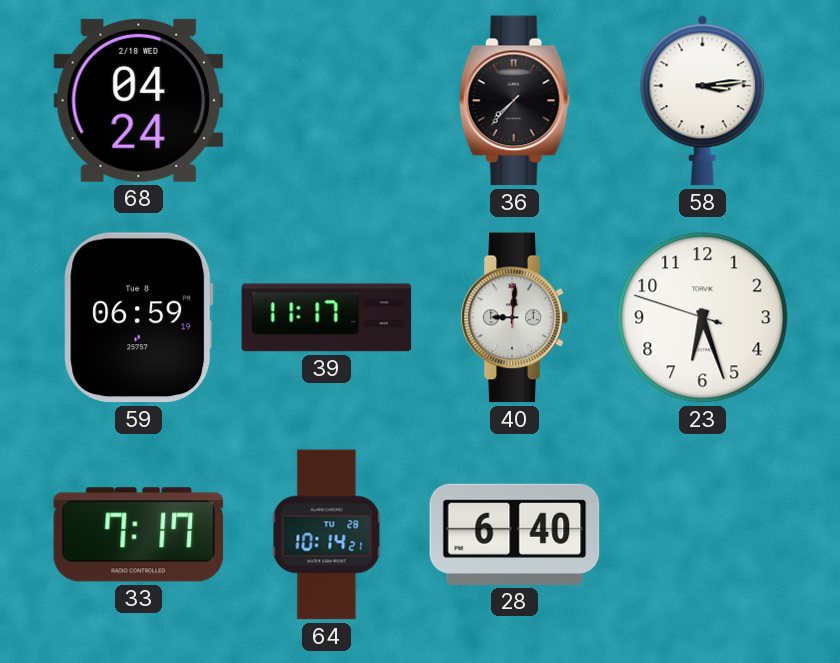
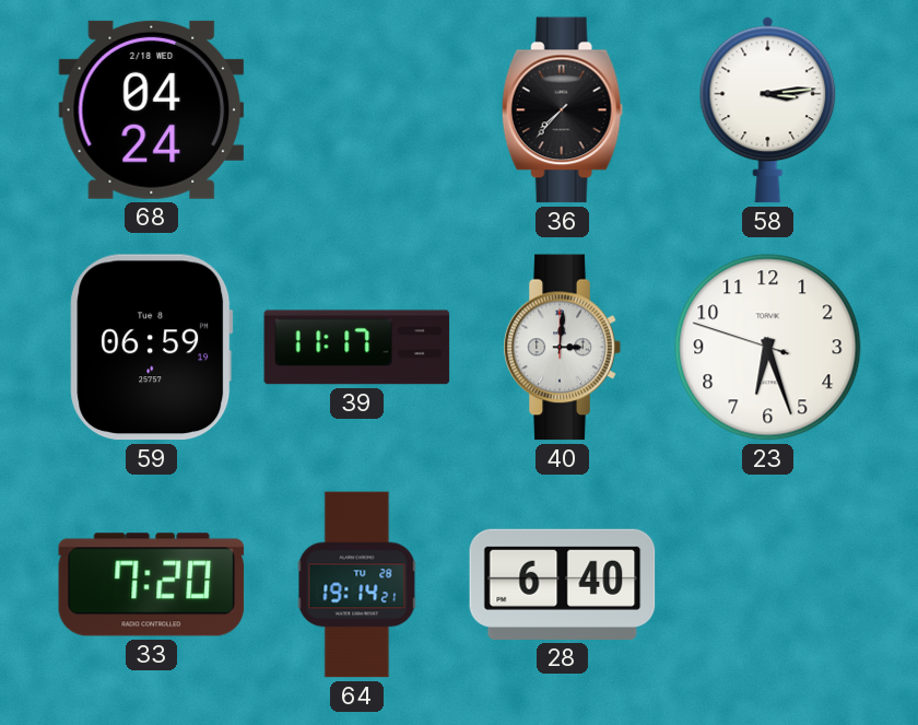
40: 9:01 -> 3:01
33: 7:17 -> 7:20
64: 10:14 -> 19:14
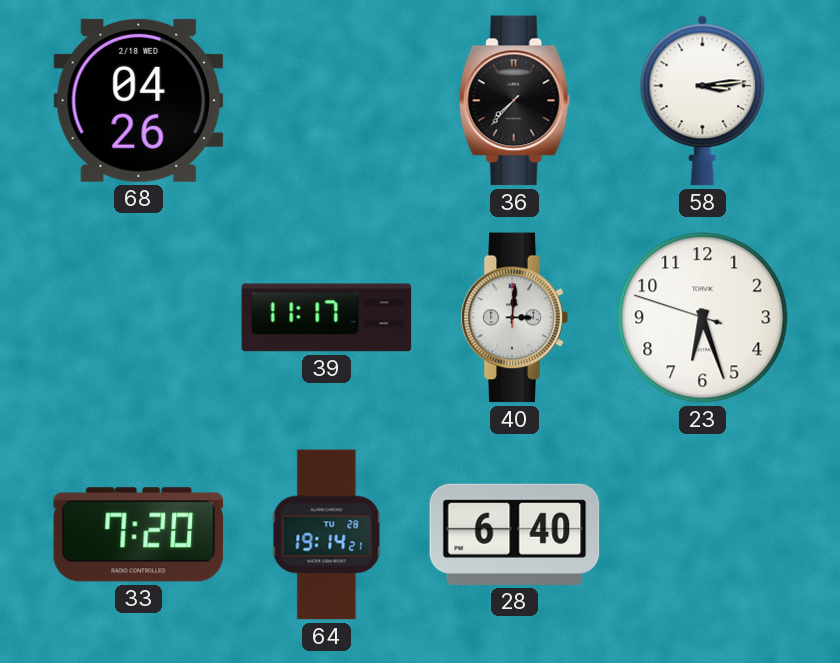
68: 04:24 -> 04:26
59: 06:59 -> none
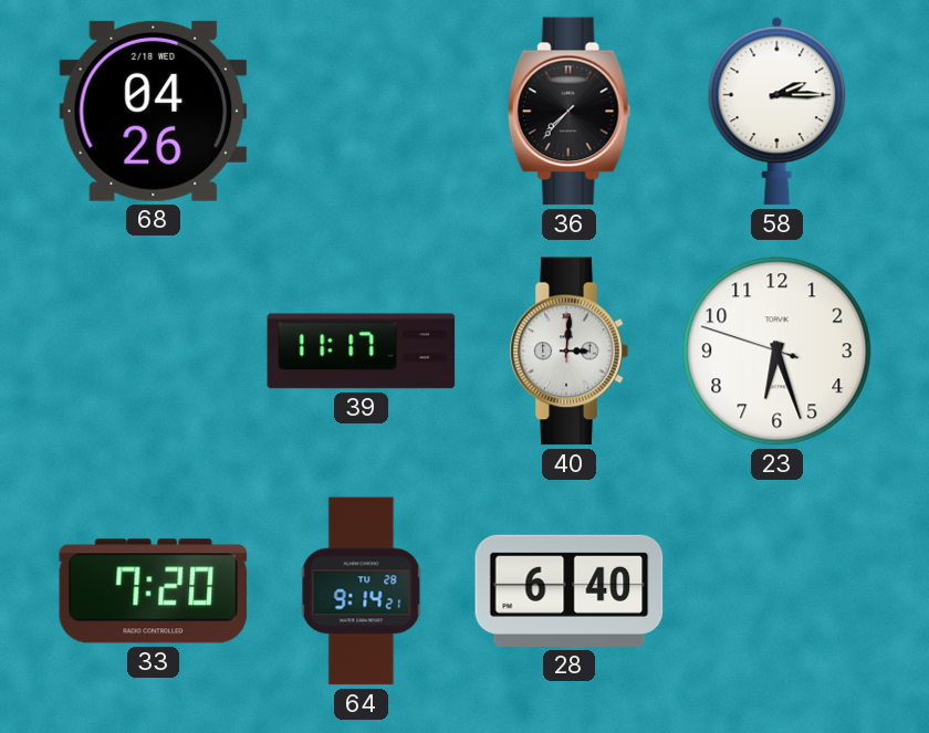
58: 3:14 -> 2:15
64: 19:14 -> 9:14
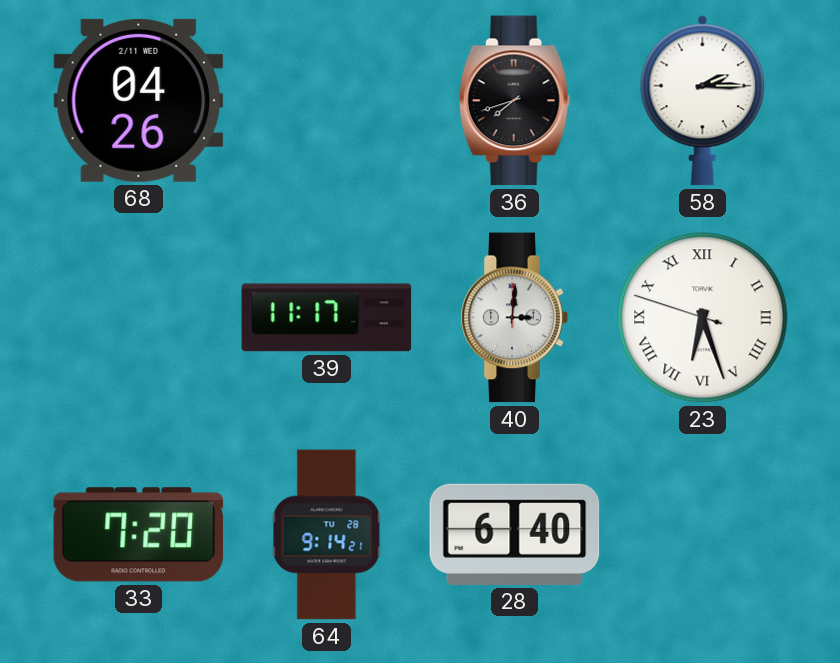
68 date: 2/18 WED -> 2/11 WED
36: 7:37 -> 7:42
23 numerals: Arabic -> Roman
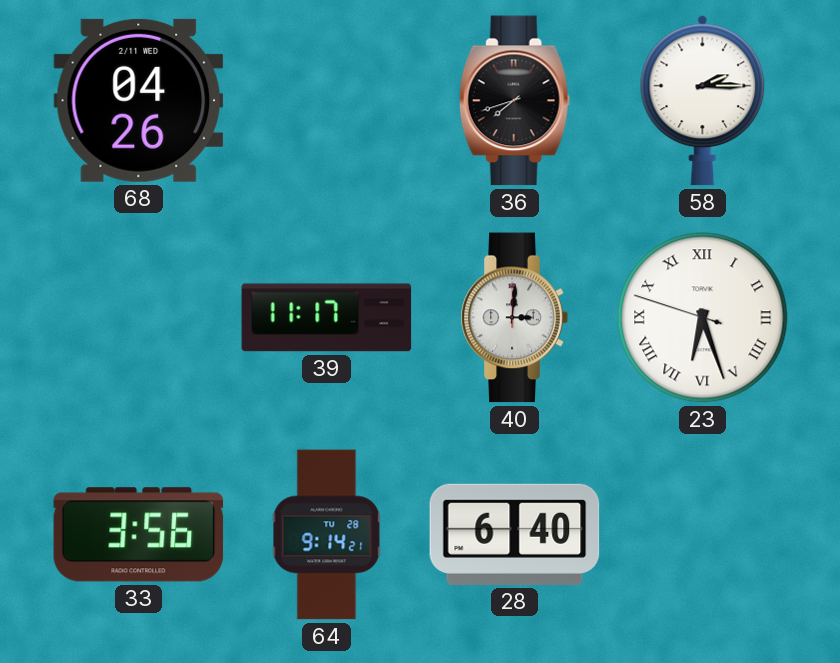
33: 7:20 -> 3:56
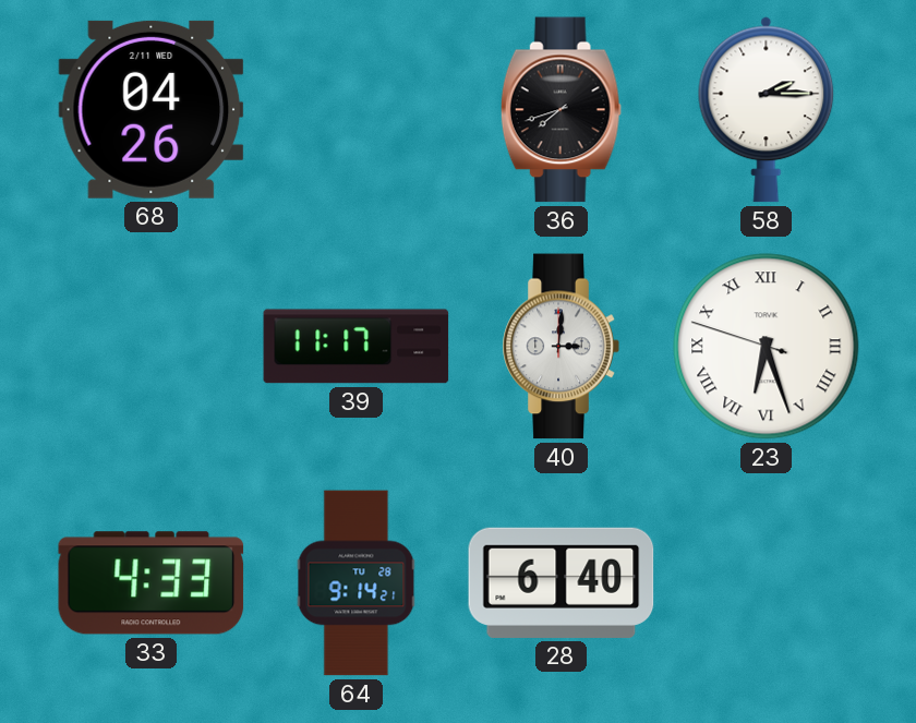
33: 3:56 -> 4:33
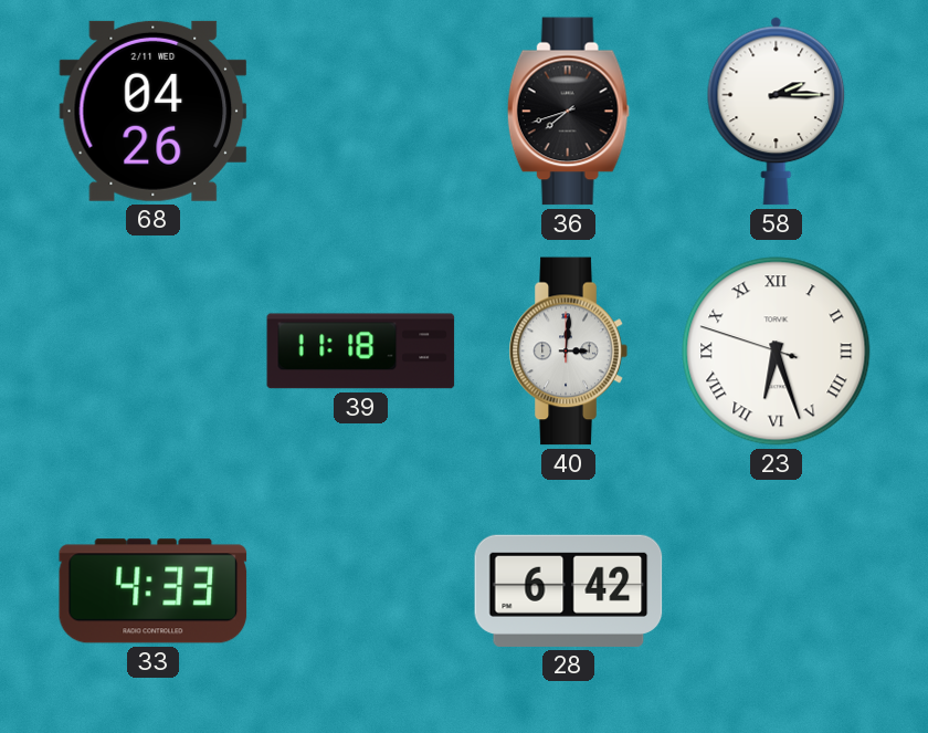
39: 11:17 -> 11:18
64: 9:14 -> none
28: 6:40 -> 6:42
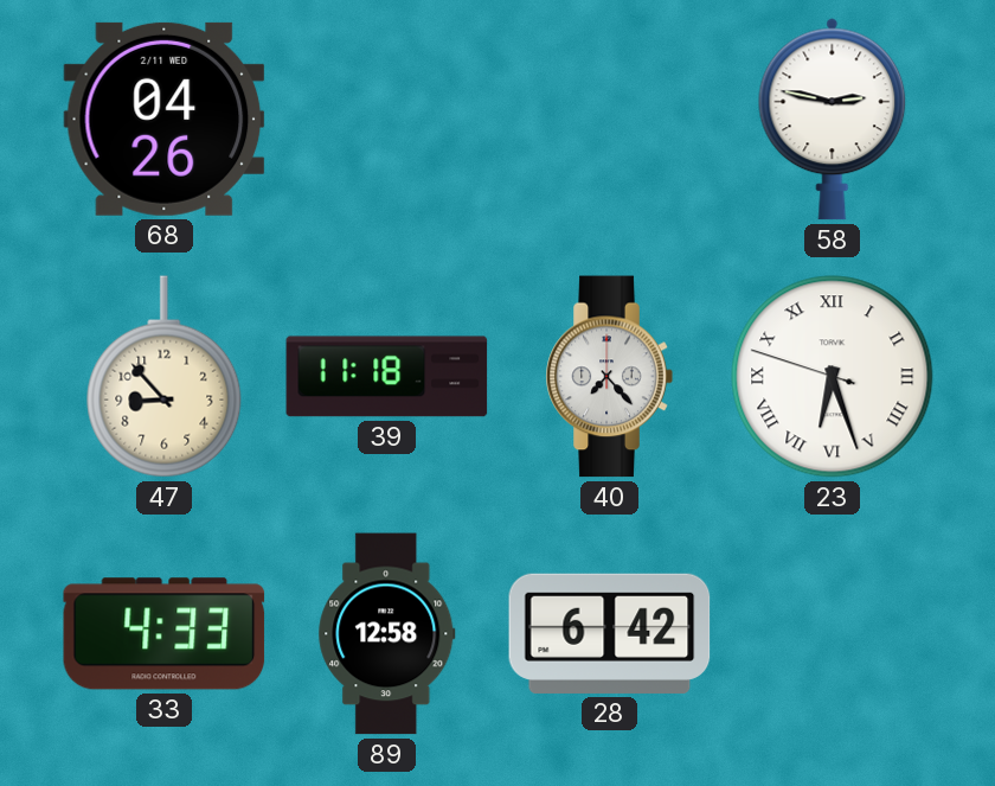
36: 7:42 -> none
58: 2:15 -> 2:47
47: none -> 8:53
40: 3:01 -> 7:23
89: none -> 12:58
